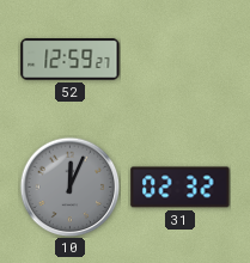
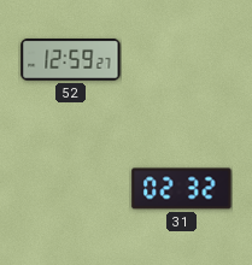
10: 12:04 -> none
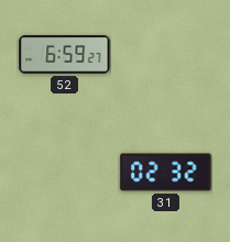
52: 12:59 -> 6:59
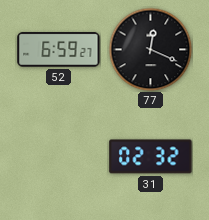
77: none -> 12:19
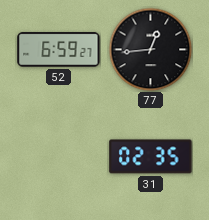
77: 12:19 -> 12:44
31: 02:32 -> 02:35
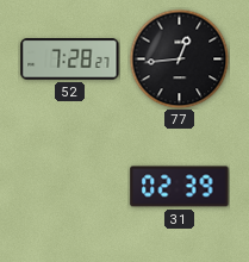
52: 6:59 -> 7:28
31: 02:35 -> 02:39
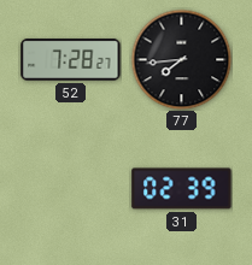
77: 12:44 -> 7:44
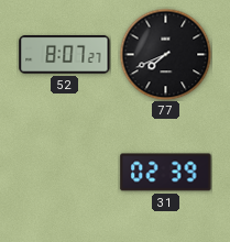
52: 7:28 -> 8:07
77: 7:44 -> 7:41
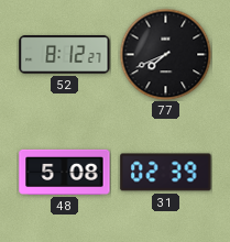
52: 8:07 -> 8:12
48: none -> 5:08
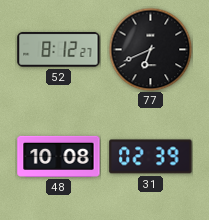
77: 7:41 -> 6:41
48: 5:08 -> 10:08
